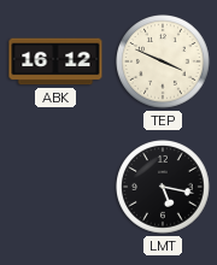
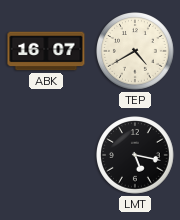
ABK: 16:12 -> 16:07
TEP: 3:49 -> 4:40
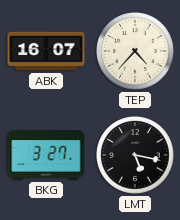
TEP: 4:40 -> 4:37
BKG: none -> 3:27
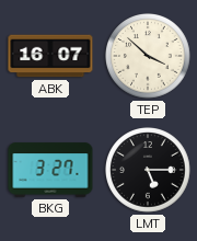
TEP: 4:37 -> 3:52
LMT: 5:17 -> 5:15
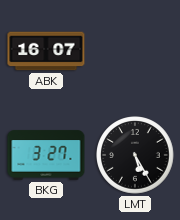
TEP: 3:52 -> none
LMT: 5:15 -> 5:25
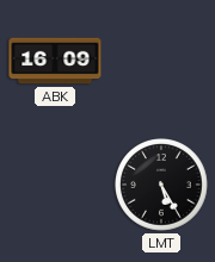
ABK: 16:07 -> 16:09
BKG: 3:27 -> none
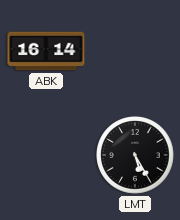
ABK: 16:09 -> 16:14
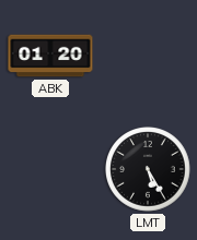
ABK: 16:14 -> 01:20
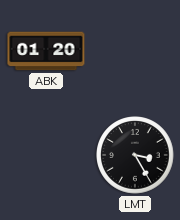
LMT: 5:25 -> 3:25
